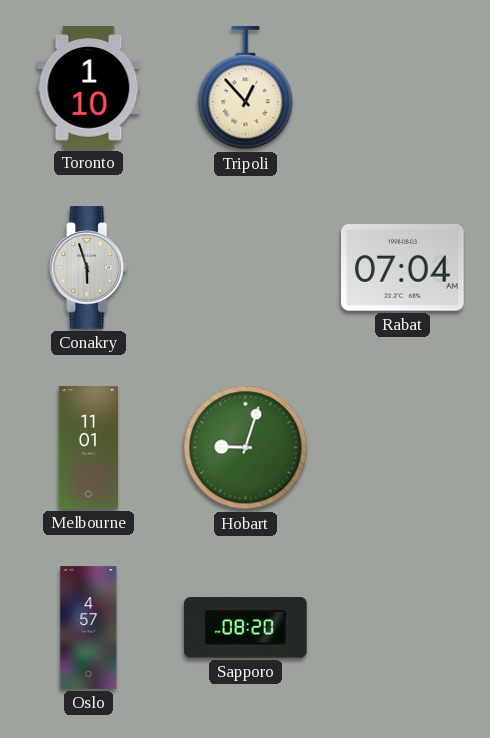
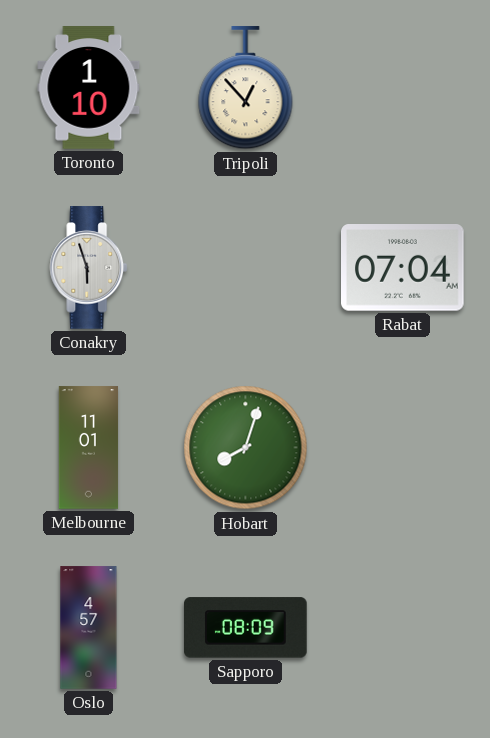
Hobart: 9:03 -> 8:03
Sapporo: 08:20 -> 08:09
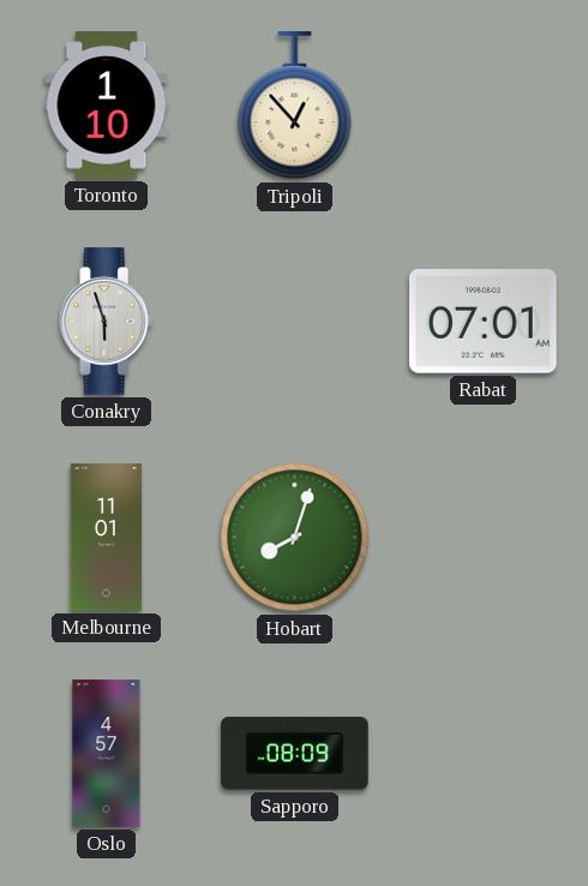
Rabat: 07:04 -> 07:01
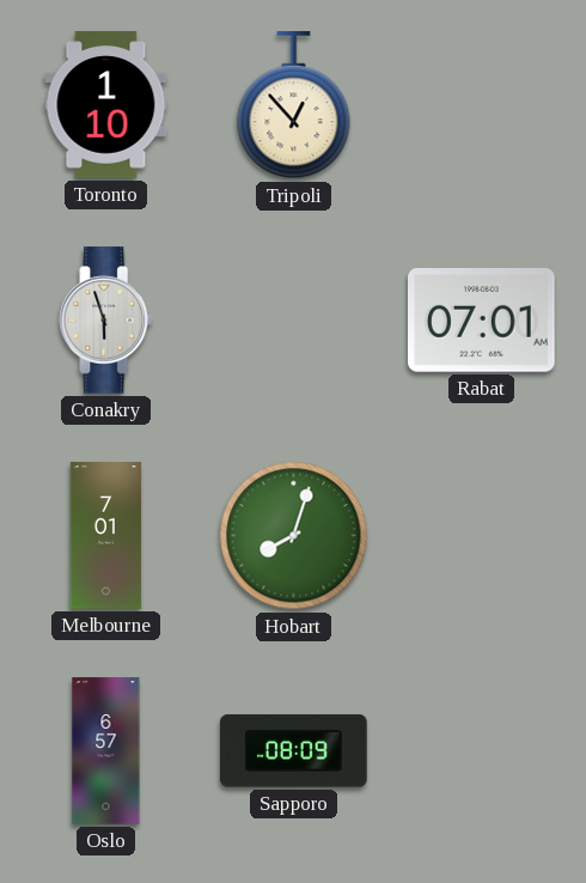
Melbourne: 11:01 -> 7:01
Oslo: 4:57 -> 6:57
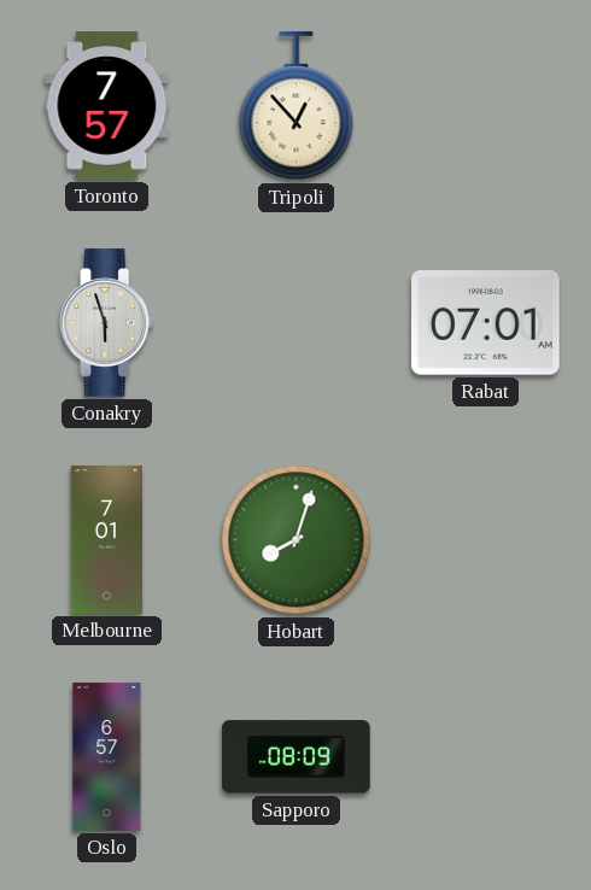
Toronto: 1:10 -> 7:57
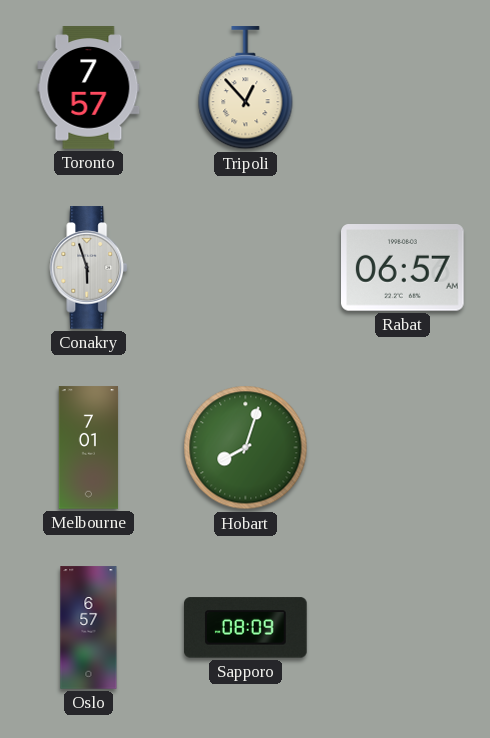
Rabat: 07:01 -> 06:57
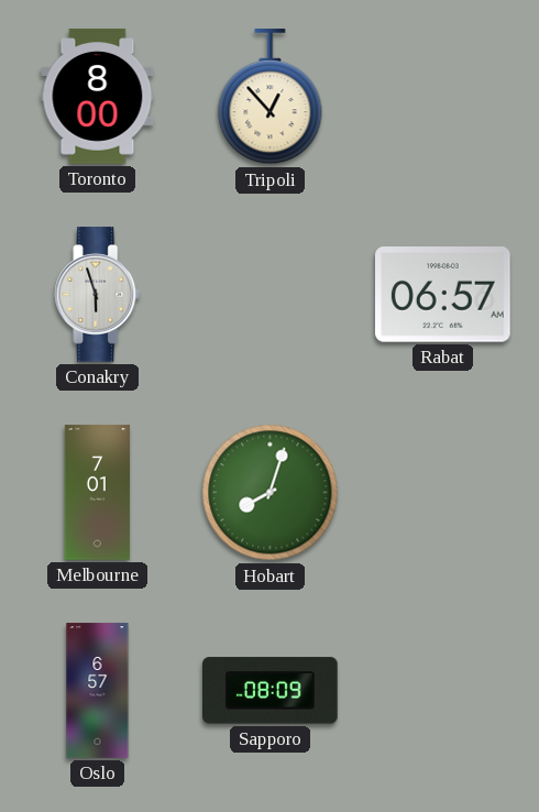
Toronto: 7:57 -> 8:00
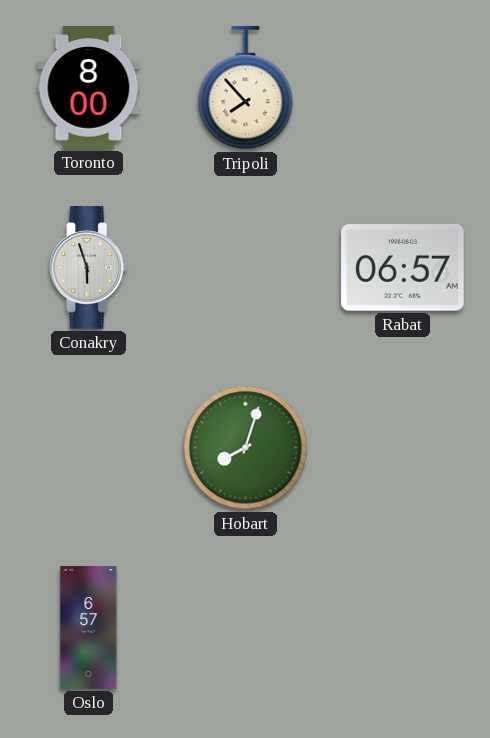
Tripoli: 12:53 -> 7:53
Melbourne: 7:01 -> none
Sapporo: 08:09 -> none
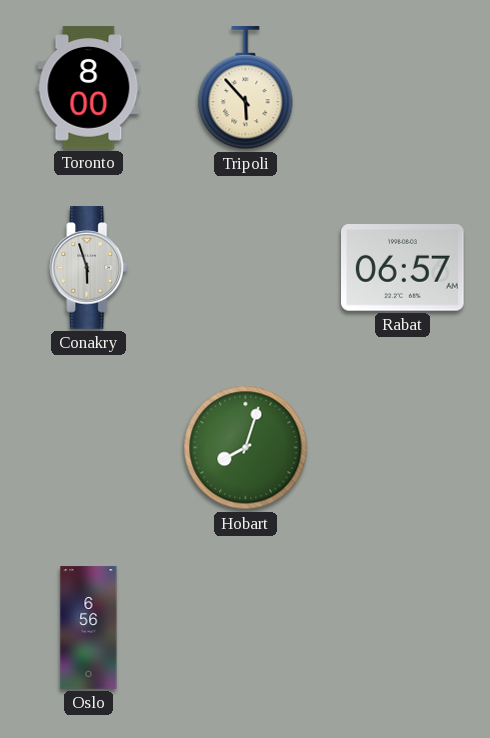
Tripoli: 7:53 -> 5:53
Oslo: 6:57 -> 6:56
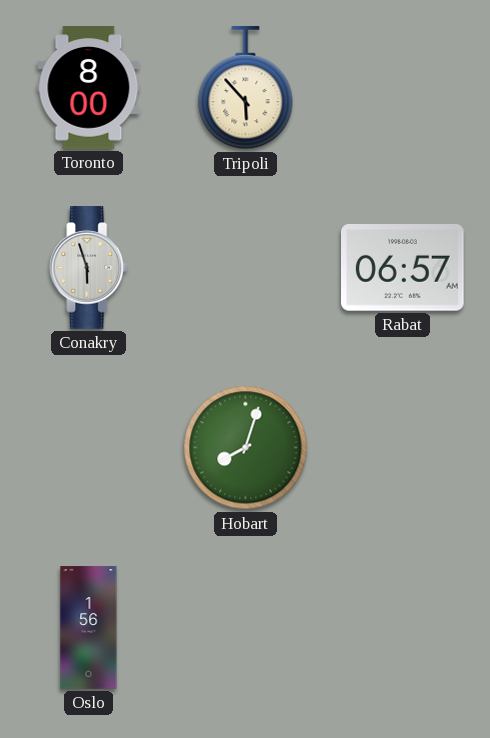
Oslo: 6:56 -> 1:56
